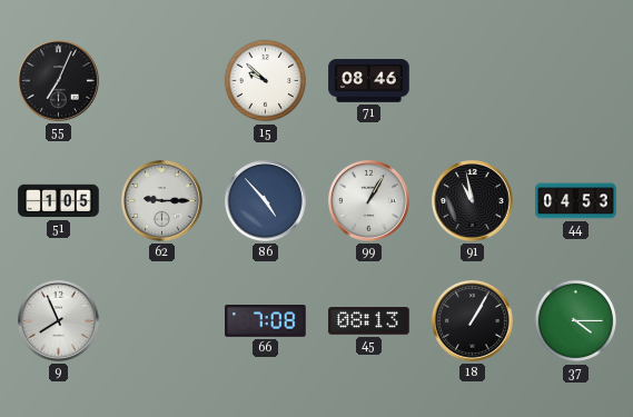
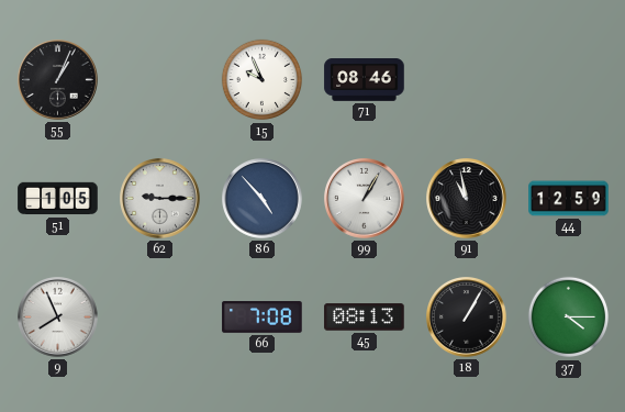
55: 7:04 -> 1:04
15: 9:52 -> 9:56
44: 04:53 -> 12:59
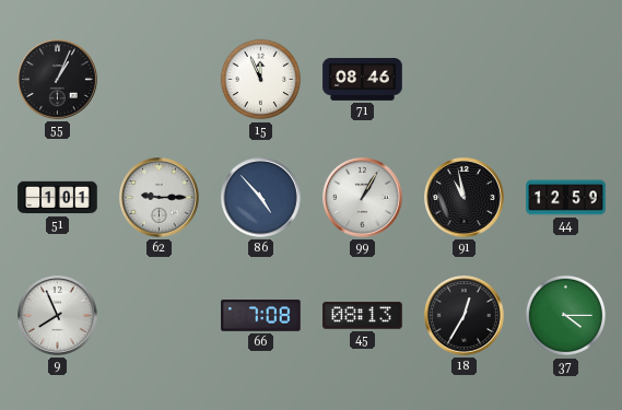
15: 9:56 -> 11:56
51: 1:05 -> 1:01
18: 1:05 -> 12:35
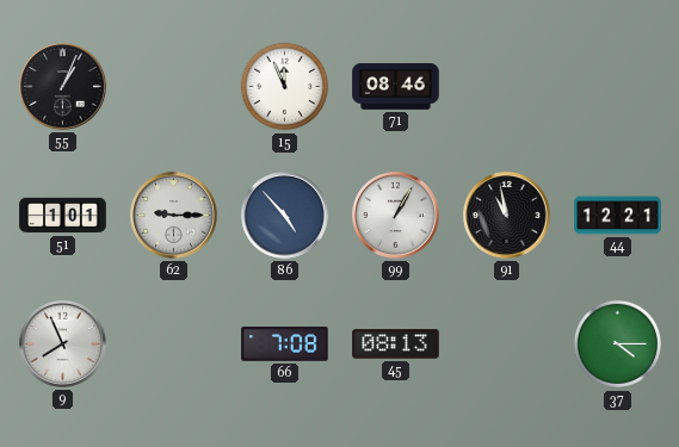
44: 12:59 -> 12:21
18: 12:35 -> none
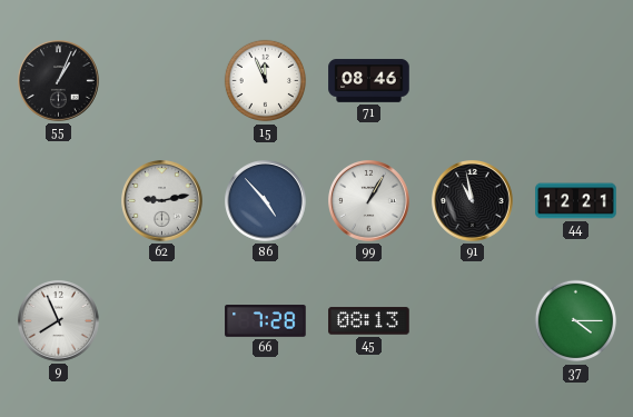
51: 1:01 -> none
62: 9:15 -> 9:13
66: 7:08 -> 7:28
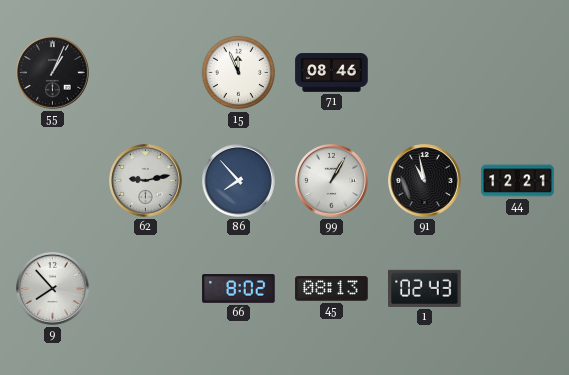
86: 4:53 -> 7:53
9: 7:56 -> 7:53
66: 7:28 -> 8:02
1: none -> 02:43
37: 4:15 -> none
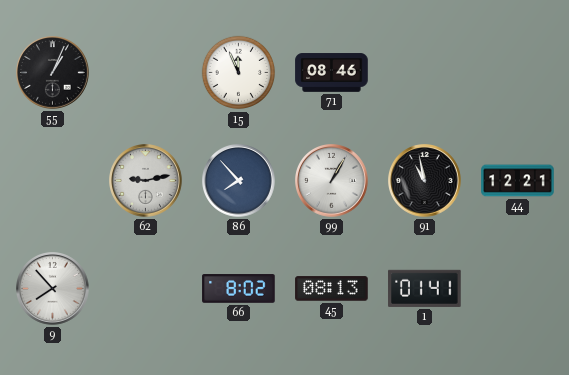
1: 02:43 -> 01:41
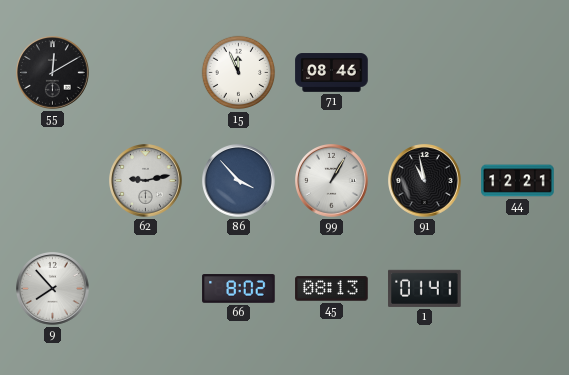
55: 1:04 -> 12:10
86: 7:53 -> 3:53
